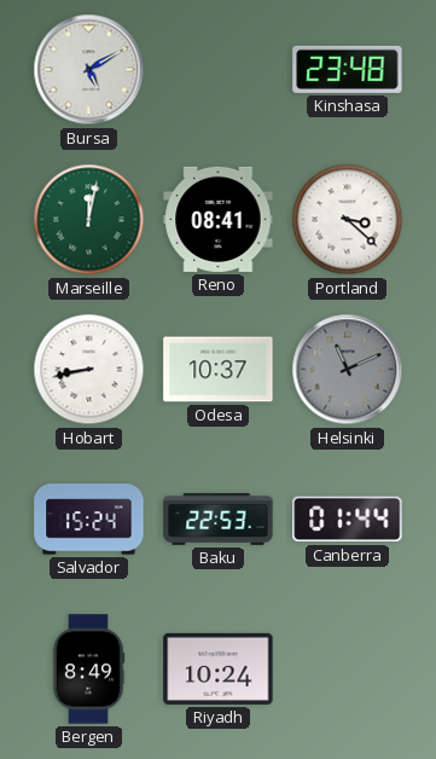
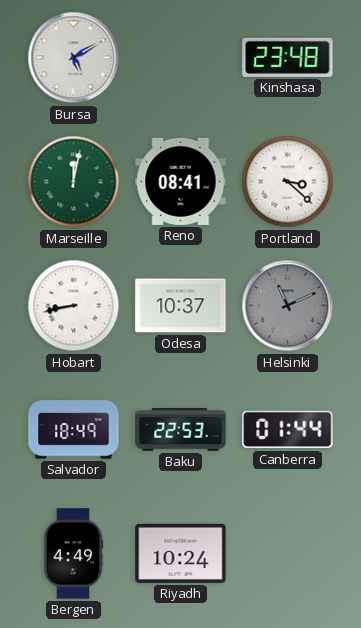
Salvador: 15:24 -> 18:49
Bergen: 8:49 -> 4:49
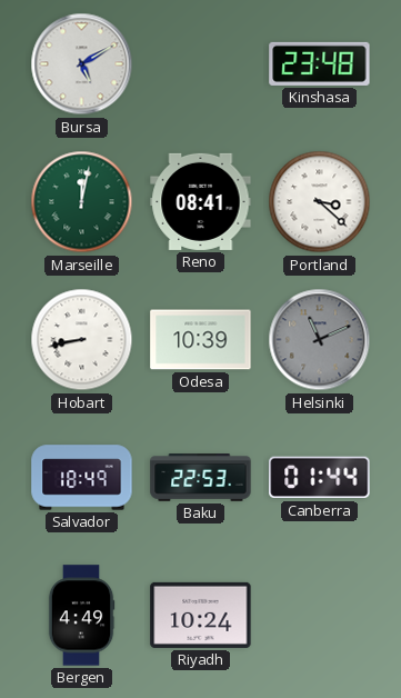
Odesa: 10:37 -> 10:39
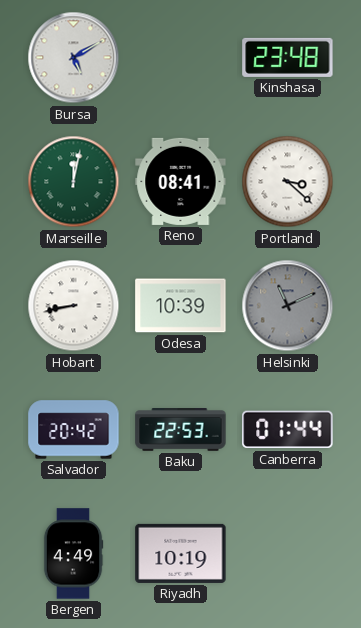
Salvador: 18:49 -> 20:42
Riyadh: 10:24 -> 10:19
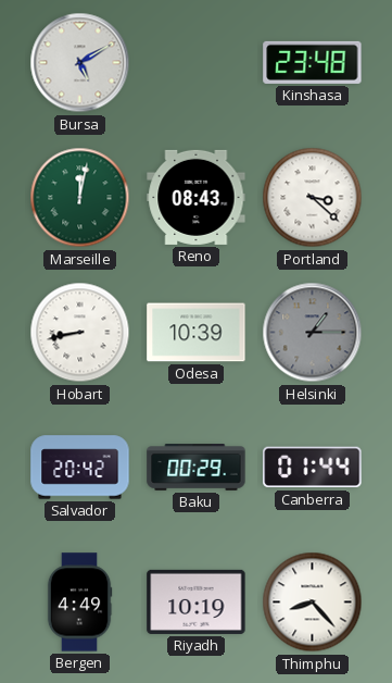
Reno: 08:41 -> 08:43
Helsinki: 11:11 -> 1:15
Baku: 22:53 -> 00:29
Thimphu: none -> 8:23
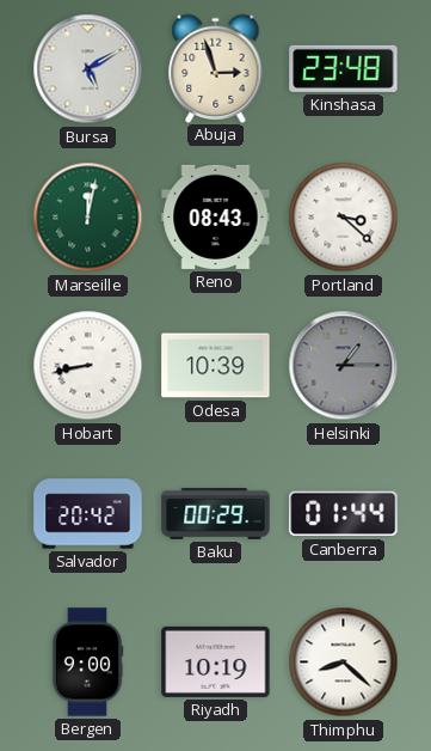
Abuja: none -> 2:57
Bergen: 4:49 -> 9:00
Thimphu: 8:23 -> 8:22
